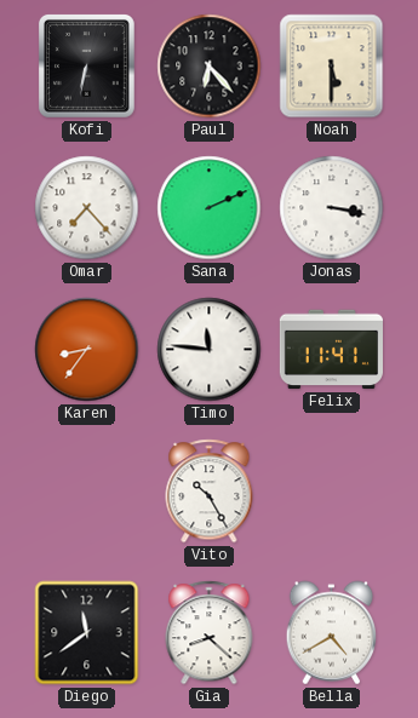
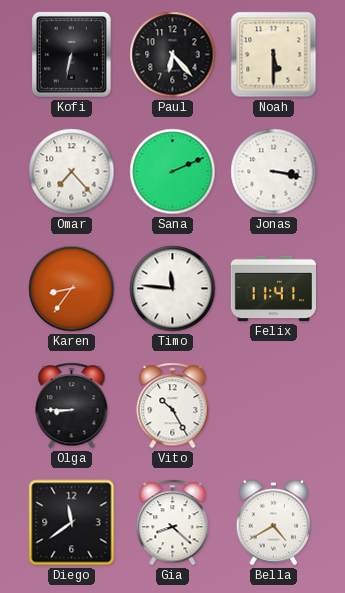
Olga: none -> 8:45
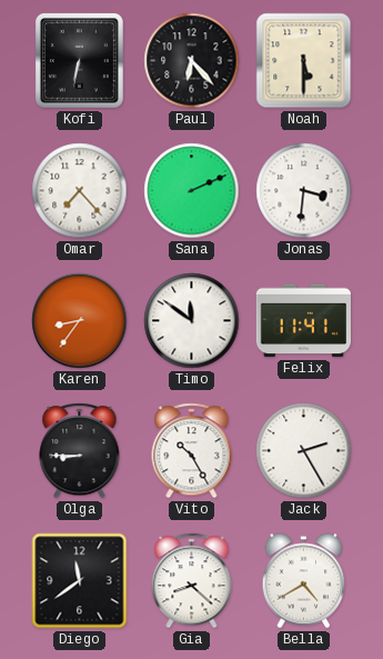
Jonas: 3:17 -> 3:31
Timo: 11:46 -> 11:51
Jack: none -> 2:25
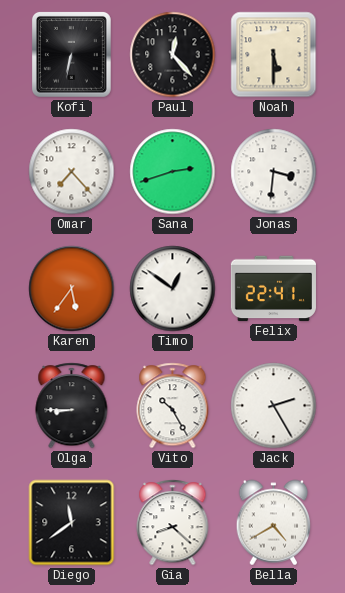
Paul: 6:23 -> 12:23
Sana: 2:11 -> 2:42
Karen: 8:36 -> 5:36
Timo: 11:51 -> 12:51
Felix: 11:41 -> 22:41
